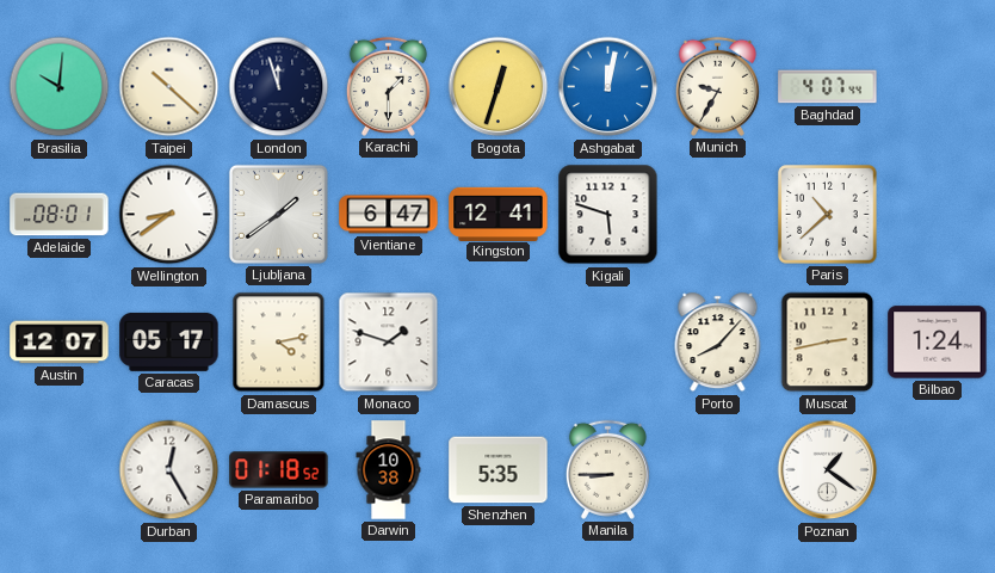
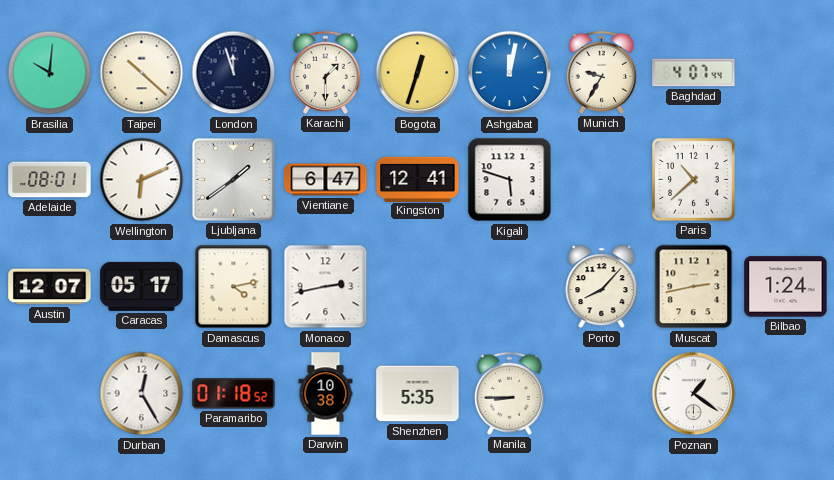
Wellington: 8:39 -> 6:11
Monaco: 1:48 -> 2:43
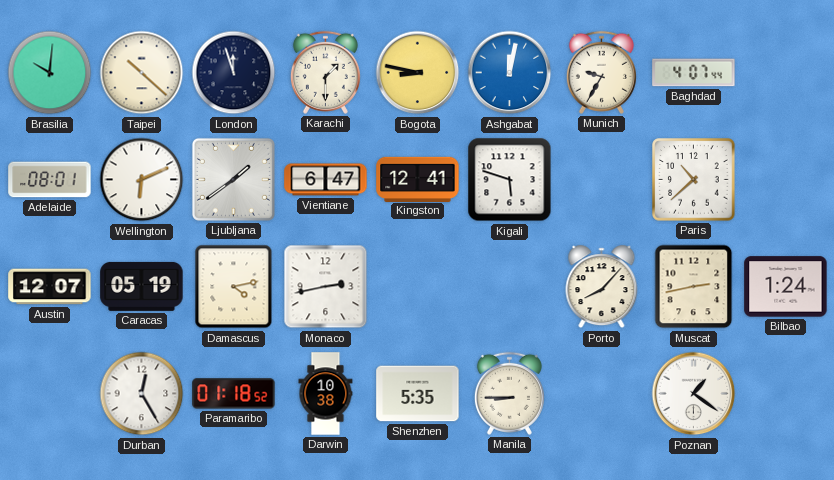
Bogota: 12:33 -> 8:47
Caracas: 05:17 -> 05:19
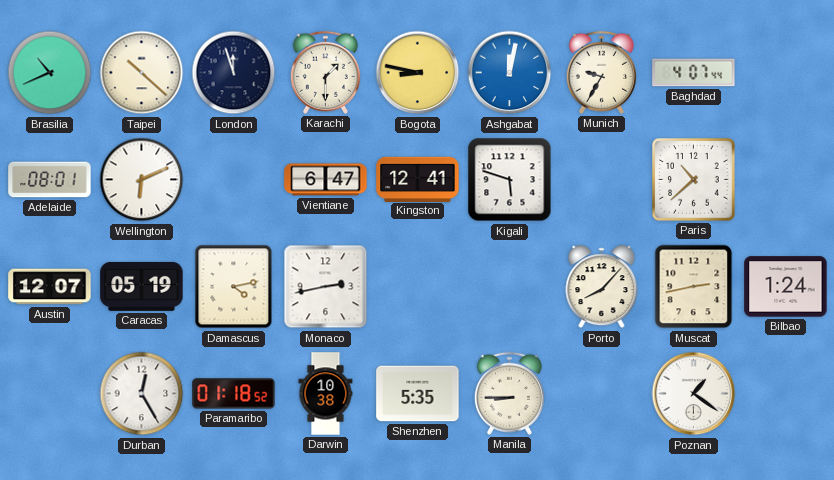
Brasilia: 10:01 -> 10:41
Ljubljana: 1:39 -> none
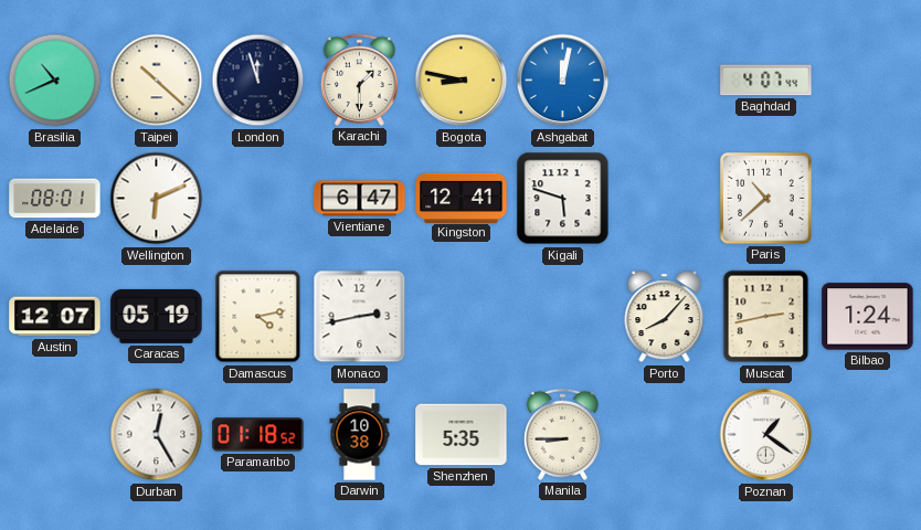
Munich: 9:35 -> none
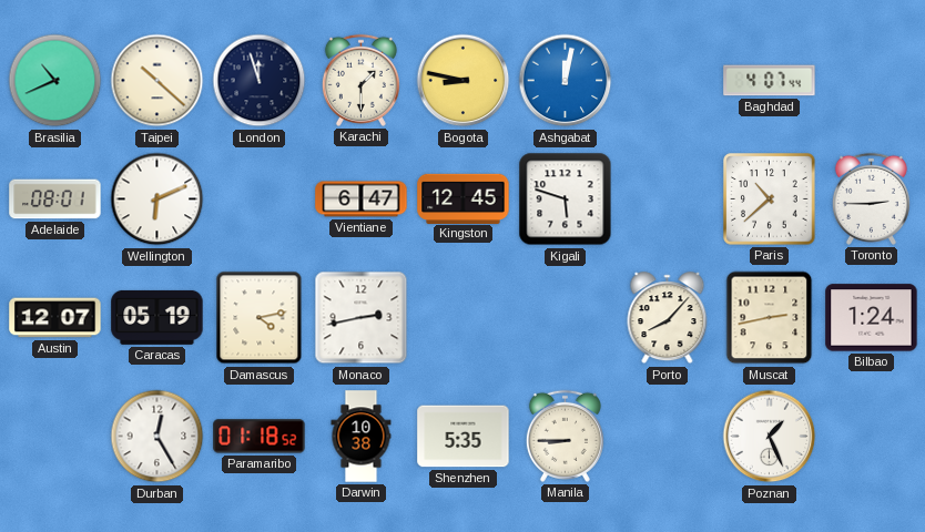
Kingston: 12:41 -> 12:45
Toronto: none -> 2:45
Poznan: 1:21 -> 1:26
